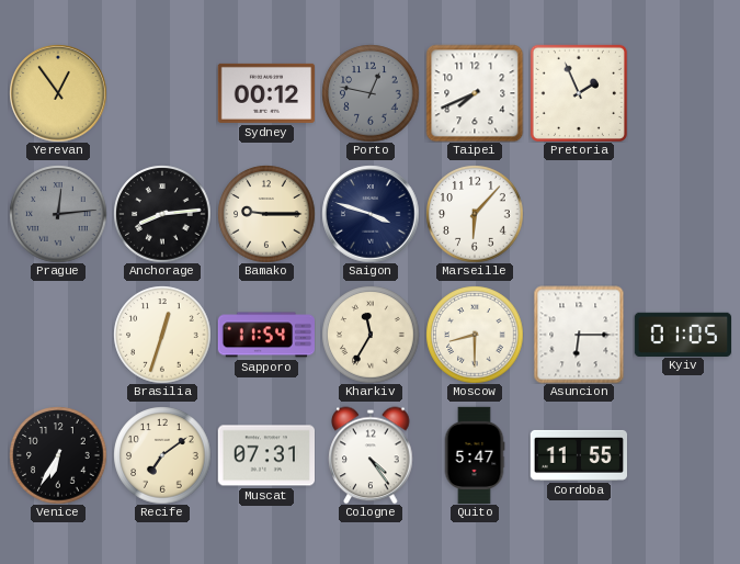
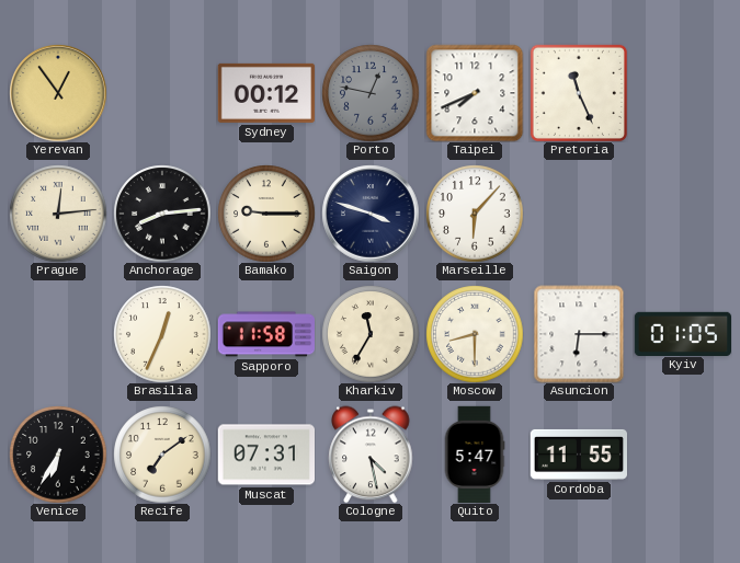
Pretoria: 1:56 -> 11:26
Prague dial: grey -> cream
Brasilia: 12:33 -> 12:34
Sapporo: 11:54 -> 11:58
Cologne: 4:24 -> 4:28
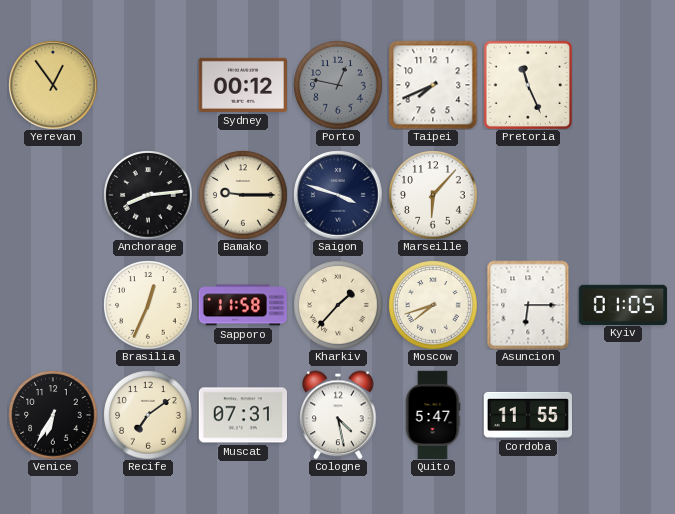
Prague: 12:14 -> none
Kharkiv: 11:35 -> 1:37
Moscow: 8:30 -> 7:42
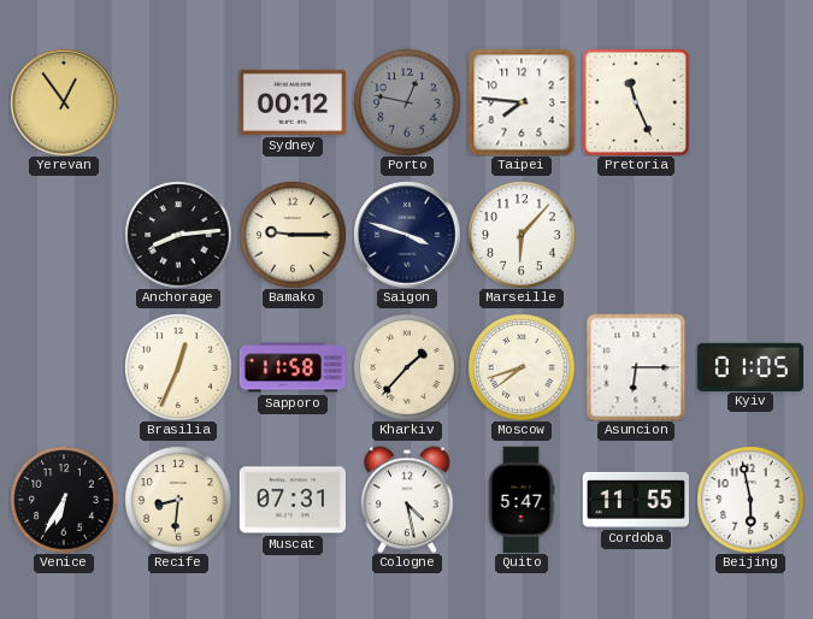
Taipei: 7:41 -> 7:46
Recife: 7:09 -> 8:31
Beijing: none -> 5:58
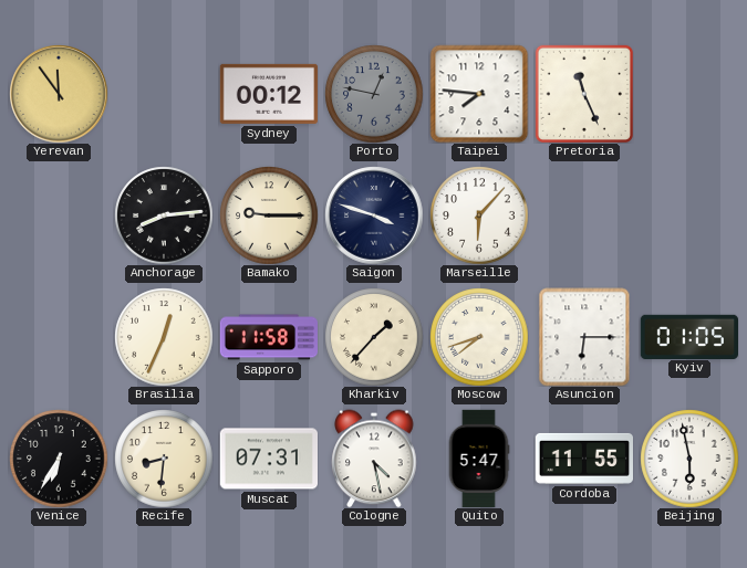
Yerevan: 12:54 -> 11:54
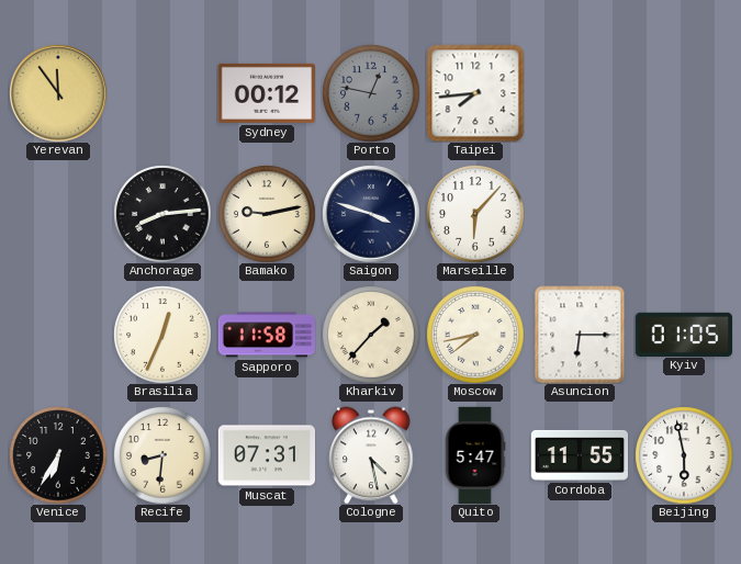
Taipei: 7:46 -> 7:44
Pretoria: 11:26 -> none
Bamako: 9:15 -> 9:13
Moscow: 7:42 -> 7:43
